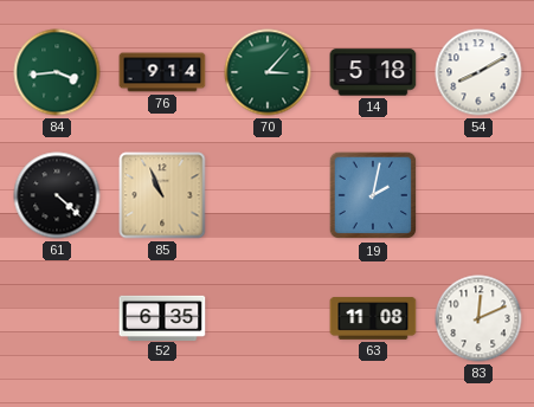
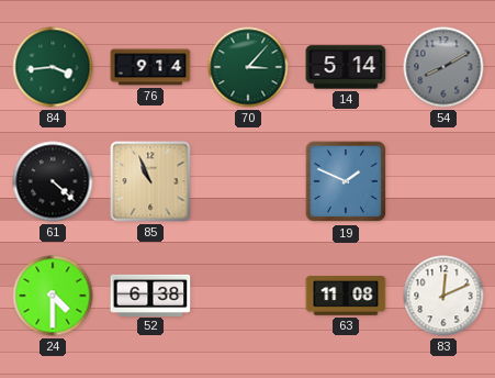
14: 5:18 -> 5:14
54 dial: white -> grey
19: 2:02 -> 1:49
24: none -> 4:30
52: 6:35 -> 6:38
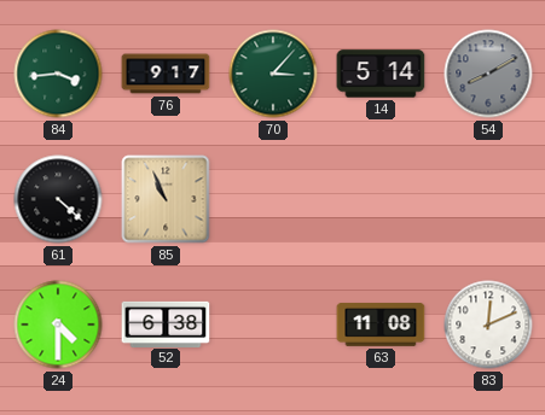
76: 9:14 -> 9:17
19: 1:49 -> none
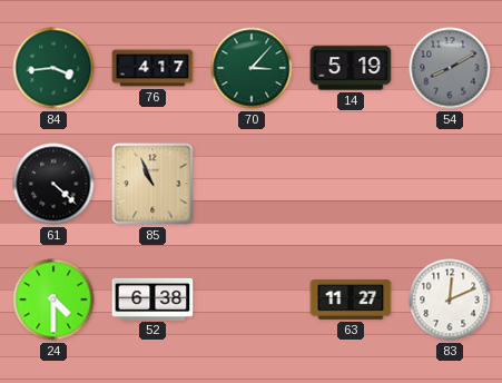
76: 9:17 -> 4:17
14: 5:14 -> 5:19
63: 11:08 -> 11:27
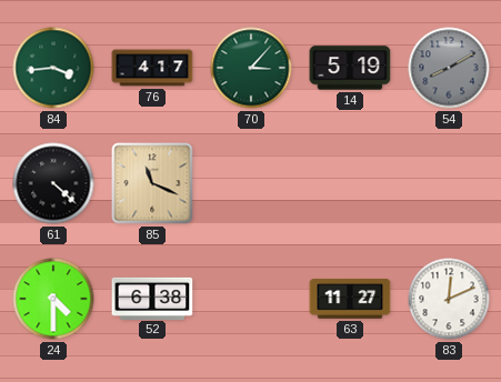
85: 10:56 -> 11:19
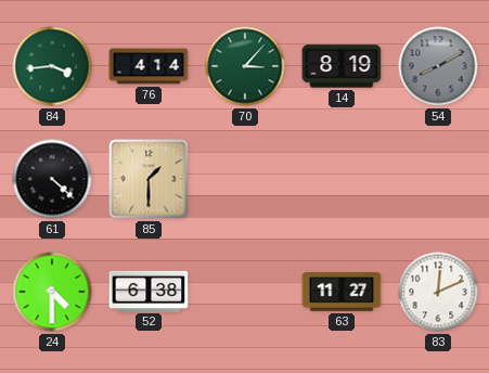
76: 4:17 -> 4:14
14: 5:19 -> 8:19
85: 11:19 -> 1:30
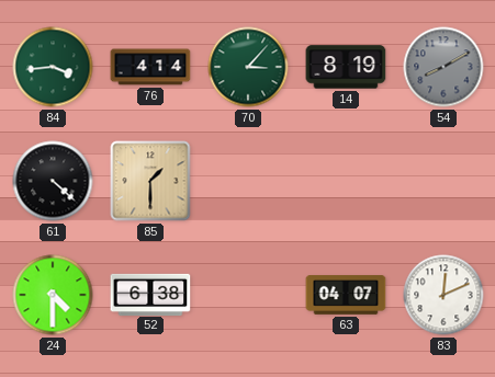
63: 11:27 -> 04:07
